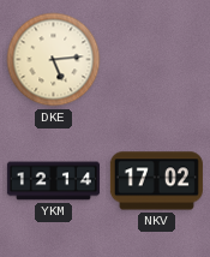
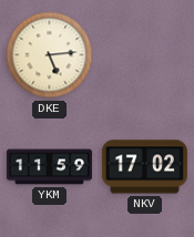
YKM: 12:14 -> 11:59
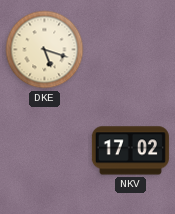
DKE: 5:14 -> 5:18
YKM: 11:59 -> none
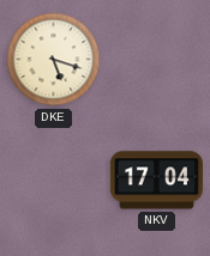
NKV: 17:02 -> 17:04
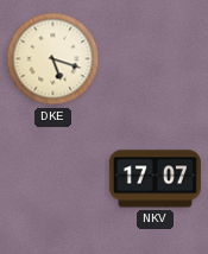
NKV: 17:04 -> 17:07
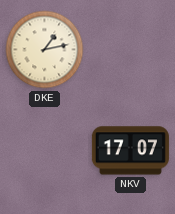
DKE: 5:18 -> 1:13
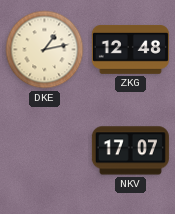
ZKG: none -> 12:48
